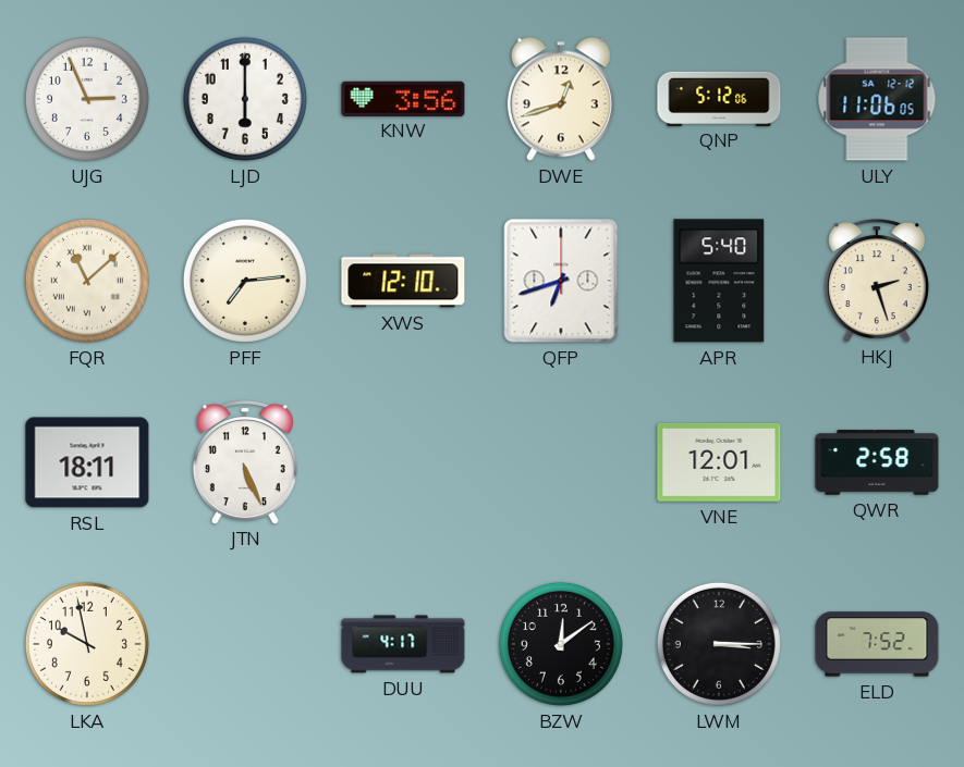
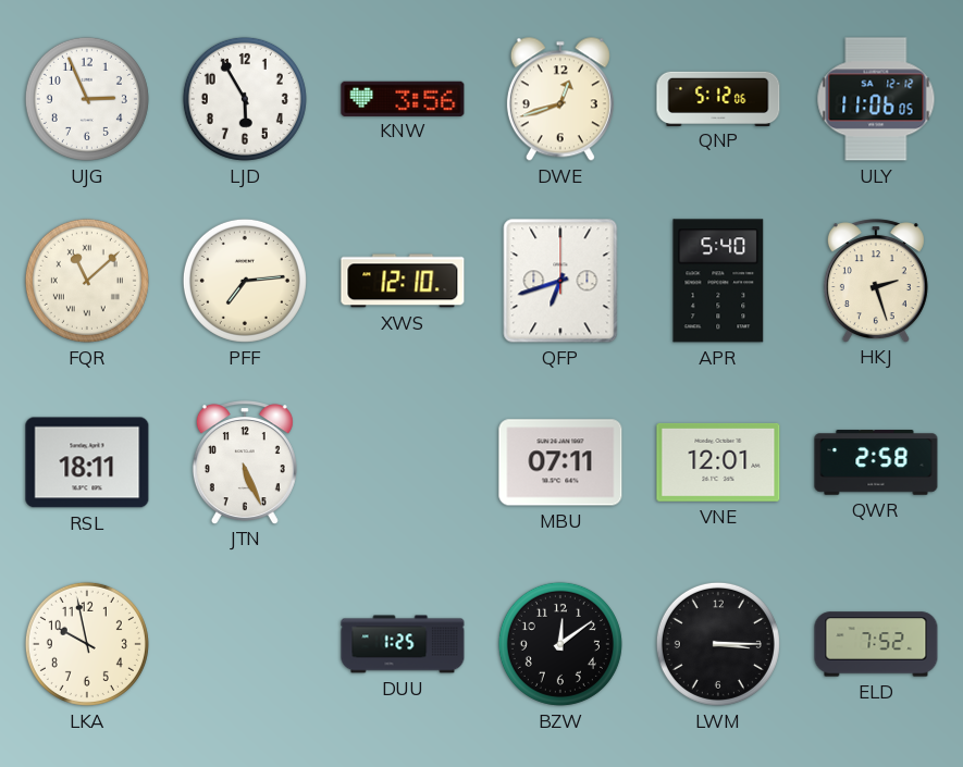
LJD: 6:00 -> 5:55
MBU: none -> 07:11
DUU: 4:17 -> 1:25
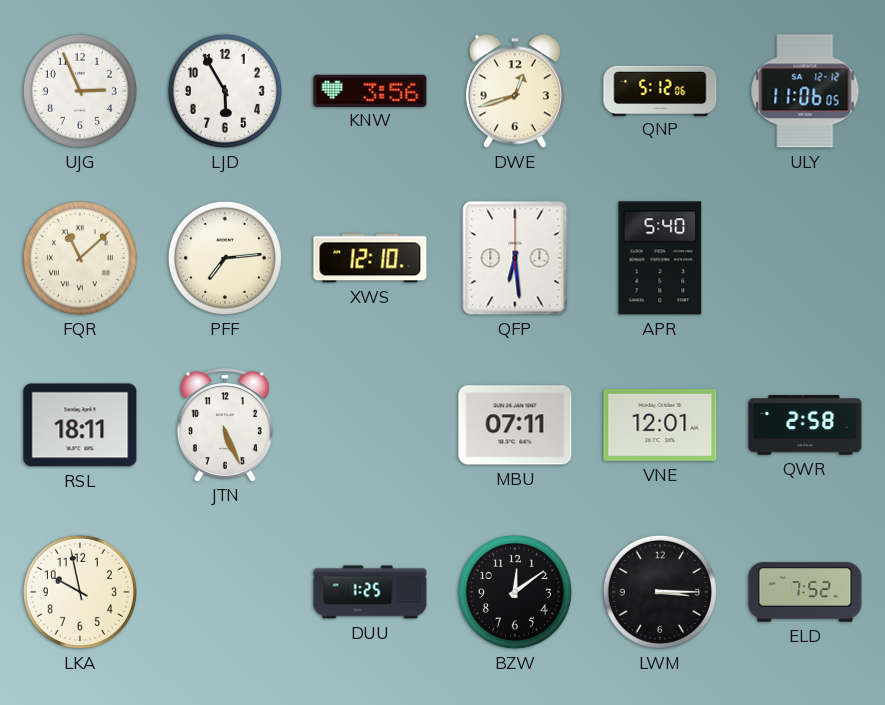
QFP: 6:42 -> 6:29
HKJ: 2:27 -> none
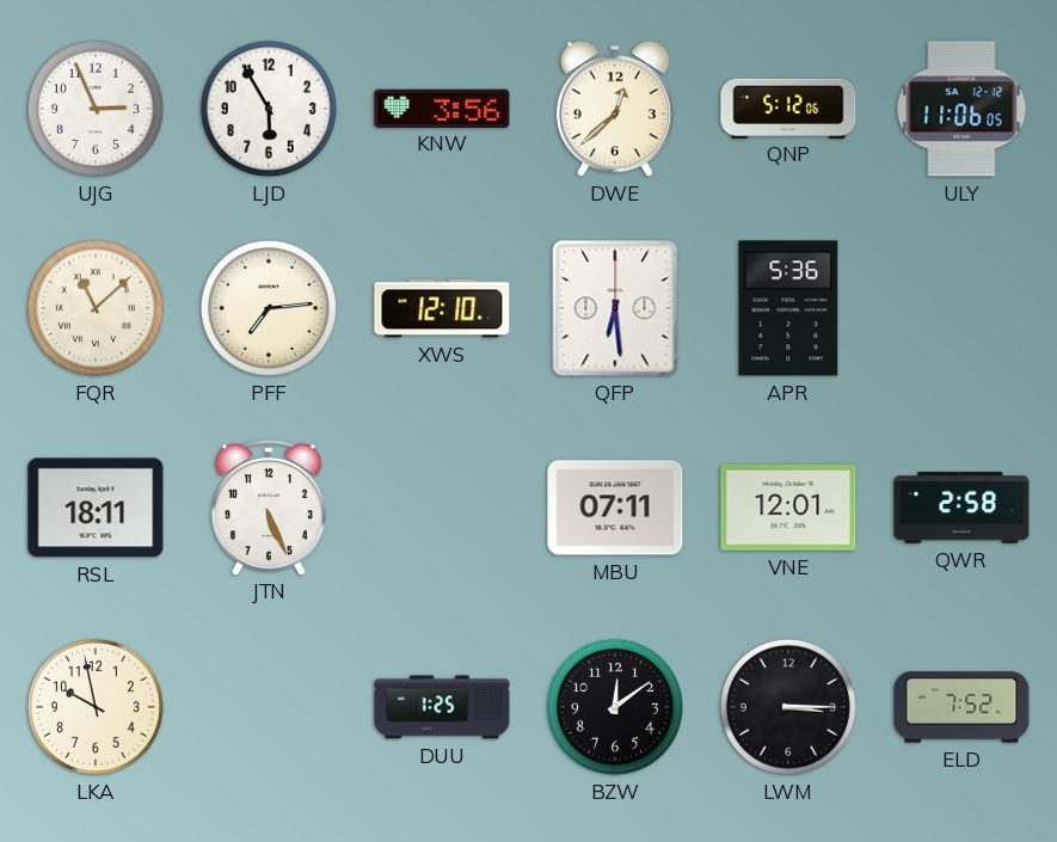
DWE: 12:42 -> 12:38
APR: 5:40 -> 5:36
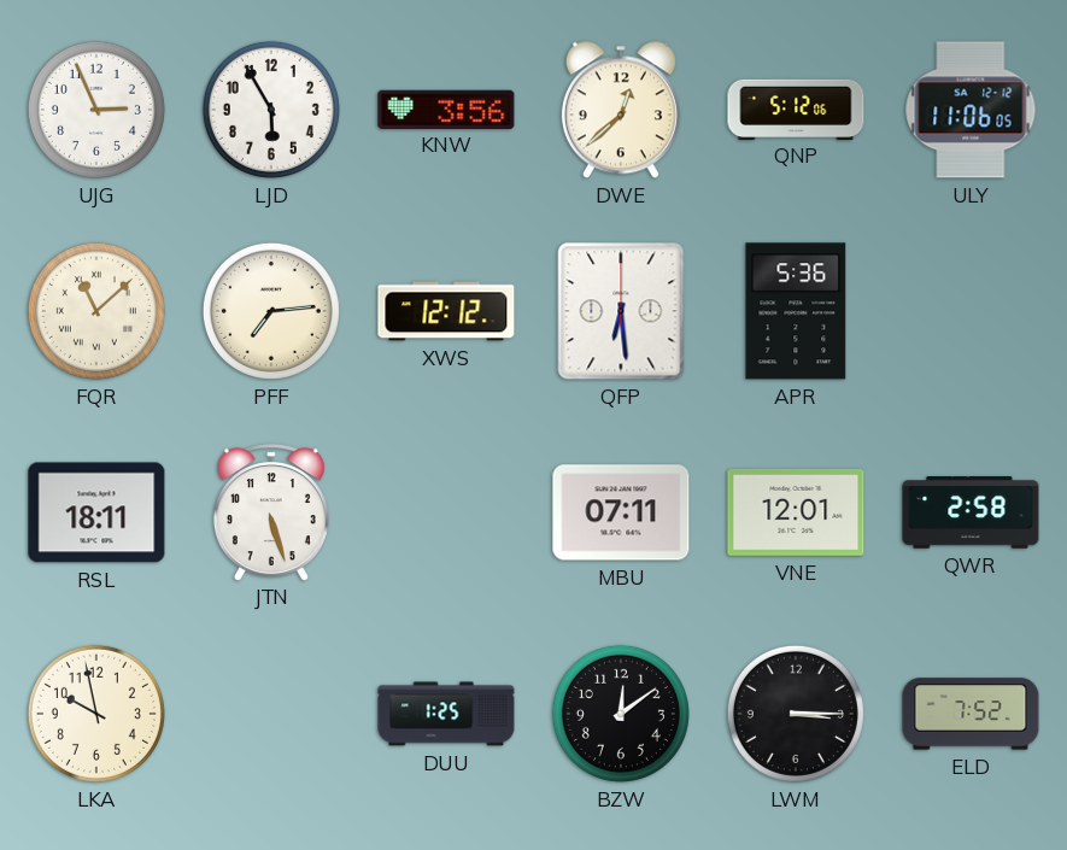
XWS: 12:10 -> 12:12
JTN: 5:26 -> 5:27
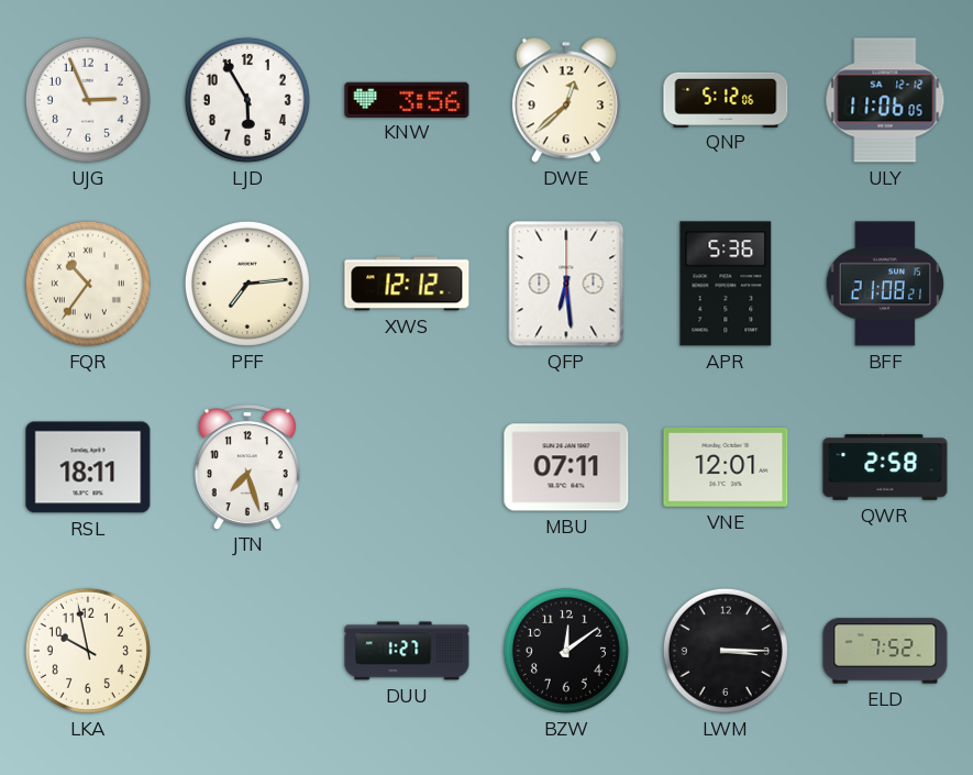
FQR: 11:08 -> 10:36
BFF: none -> 21:08
JTN: 5:27 -> 7:27
DUU: 1:25 -> 1:27
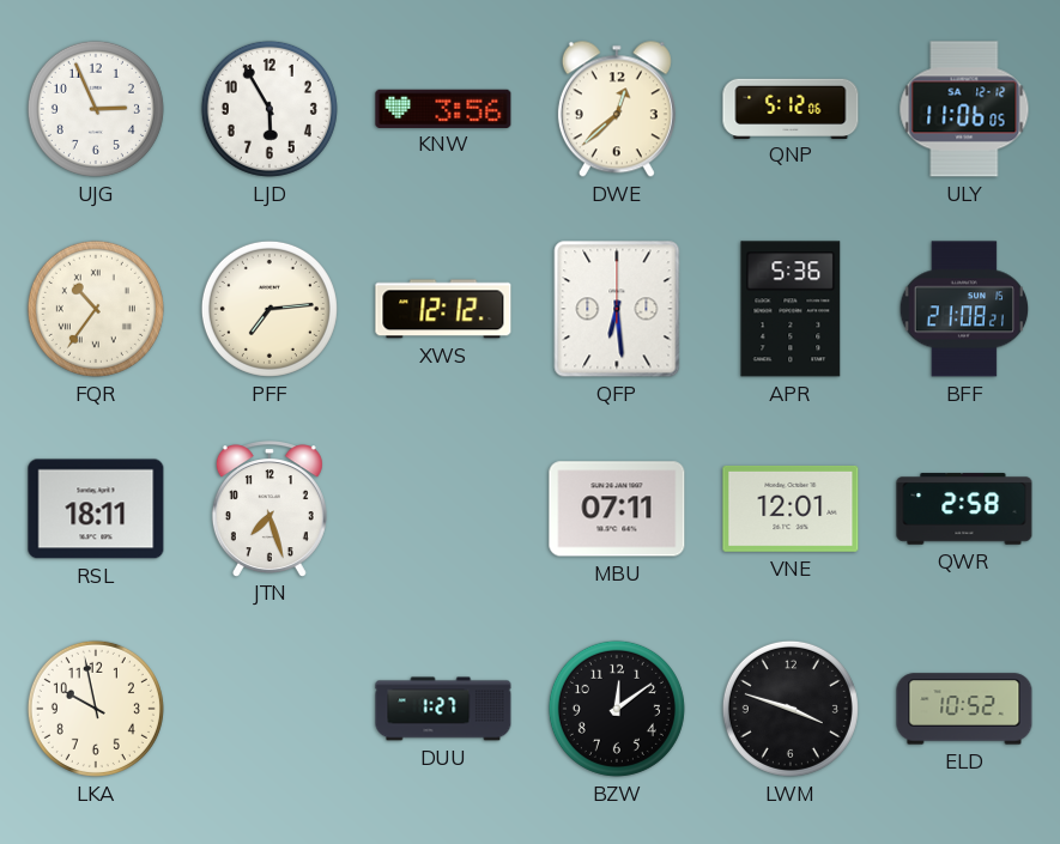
LWM: 3:15 -> 3:48
ELD: 7:52 -> 10:52
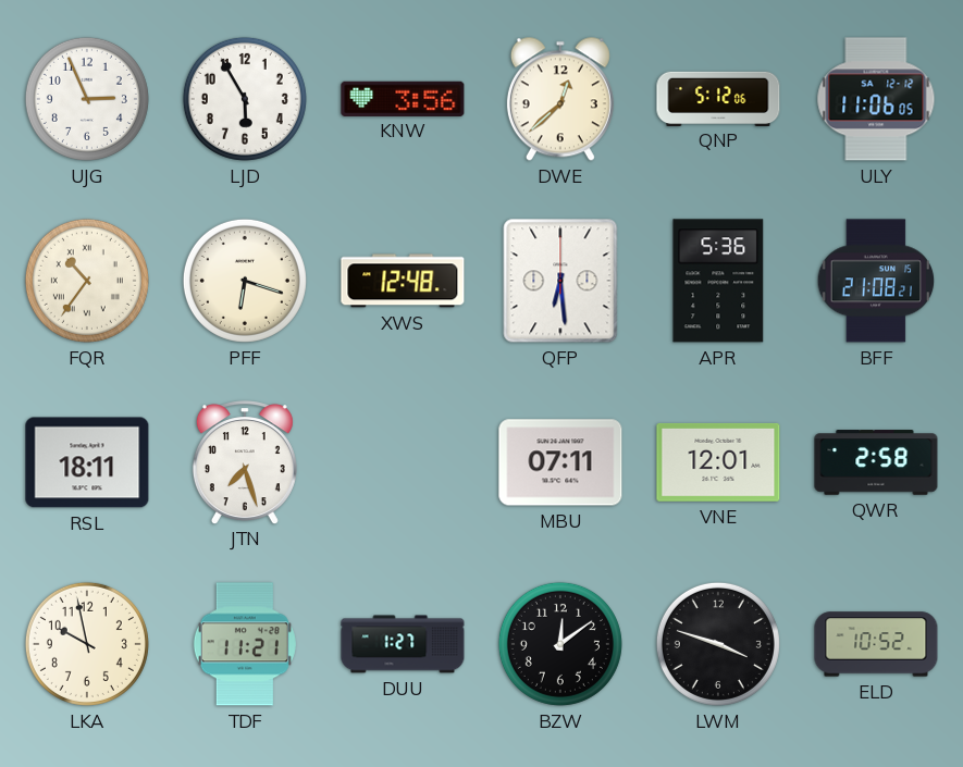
PFF: 7:14 -> 6:18
XWS: 12:12 -> 12:48
TDF: none -> 11:21
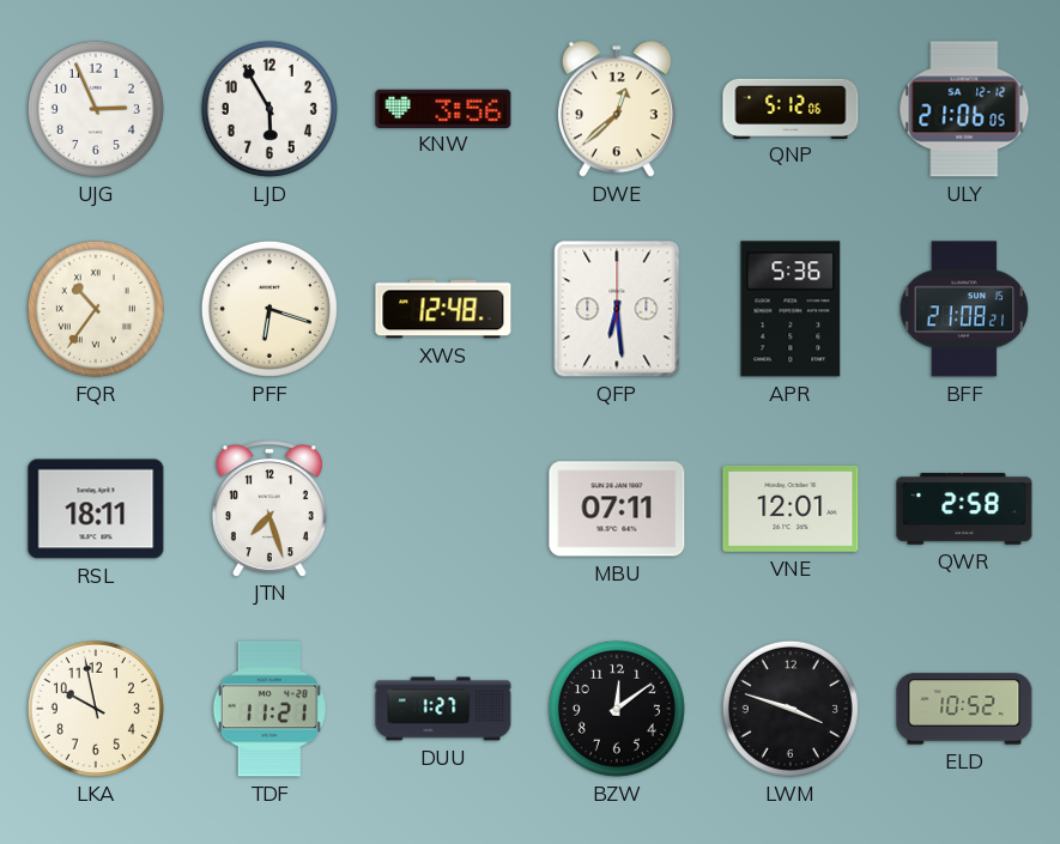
ULY: 11:06 -> 21:06
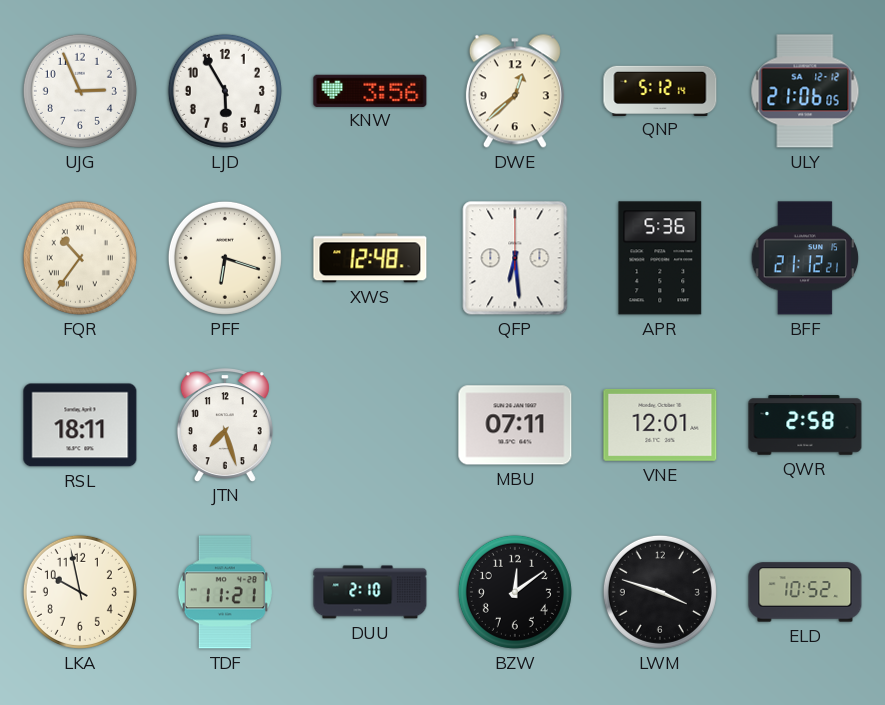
QNP: 5:12:06 -> 5:12:14
BFF: 21:08 -> 21:12
DUU: 1:27 -> 2:10
